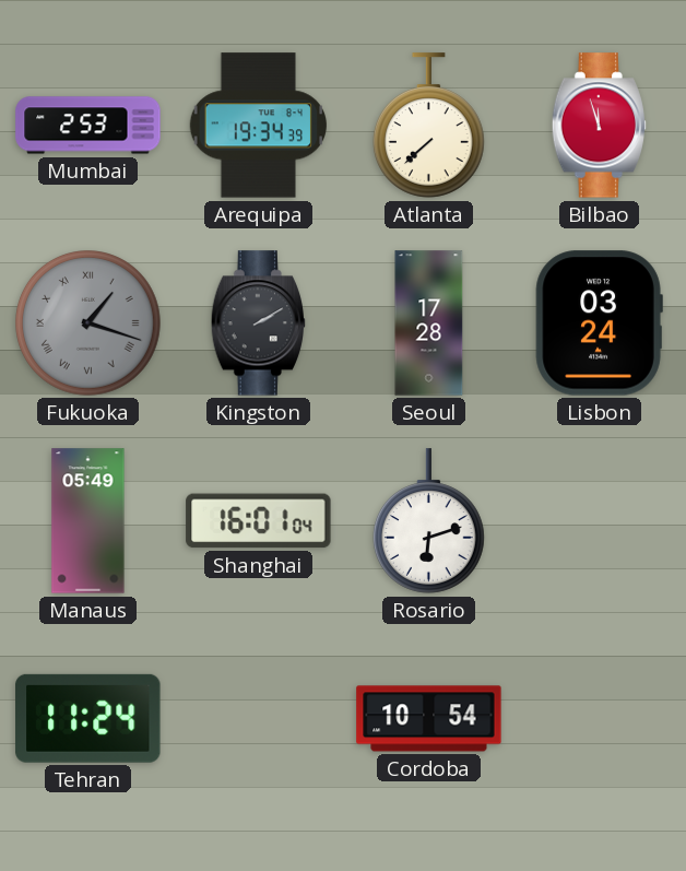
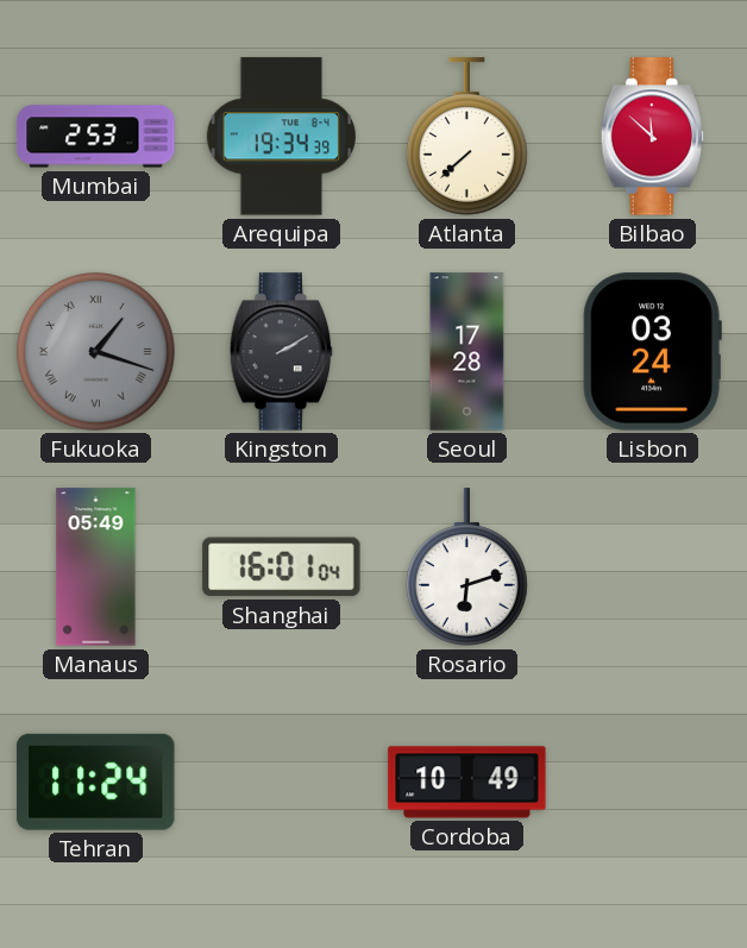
Bilbao: 11:57 -> 11:52
Cordoba: 10:54 -> 10:49
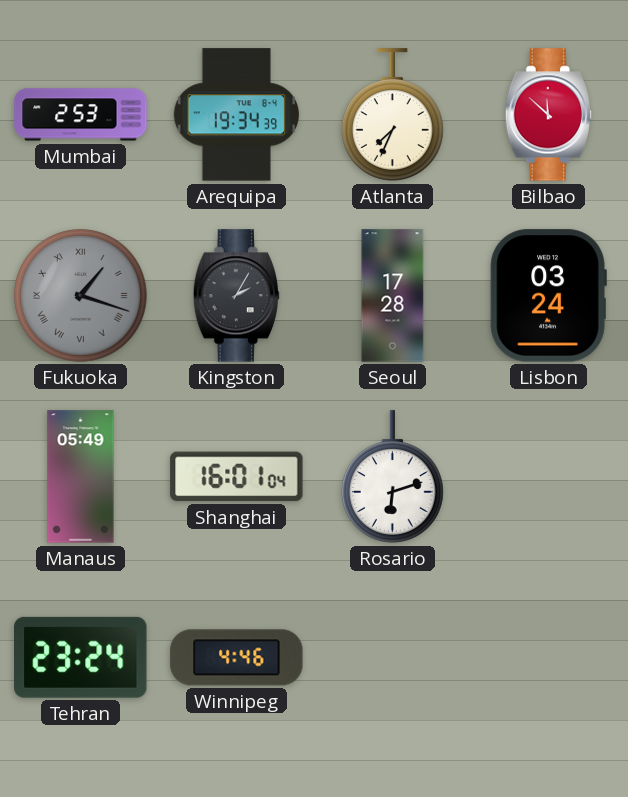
Atlanta: 7:38 -> 7:34
Kingston: 2:10 -> 2:05
Tehran: 11:24 -> 23:24
Winnipeg: none -> 4:46
Cordoba: 10:49 -> none
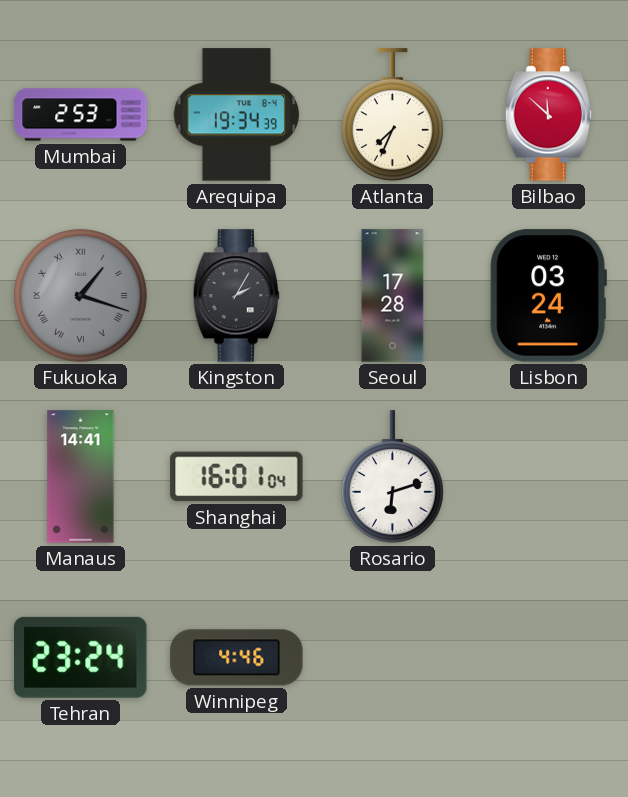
Manaus: 05:49 -> 14:41
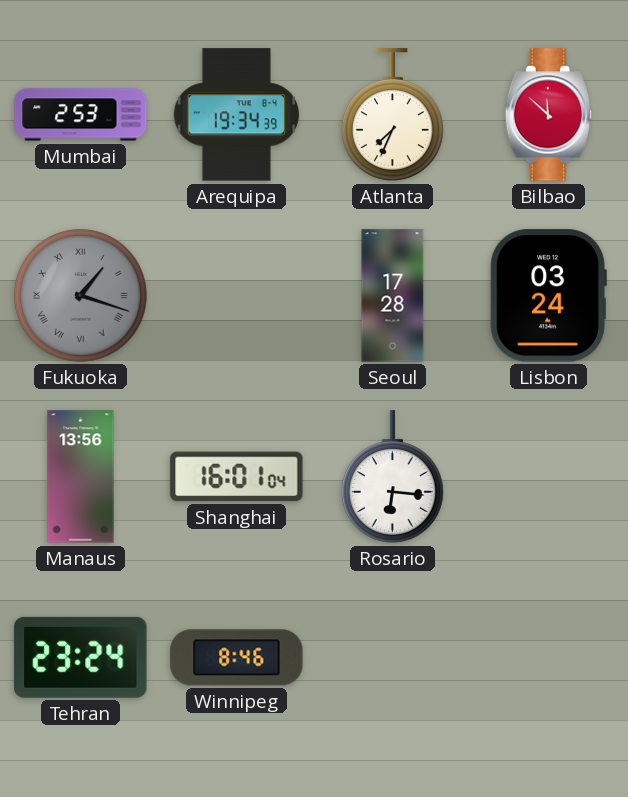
Kingston: 2:05 -> none
Manaus: 14:41 -> 13:56
Rosario: 6:12 -> 6:16
Winnipeg: 4:46 -> 8:46
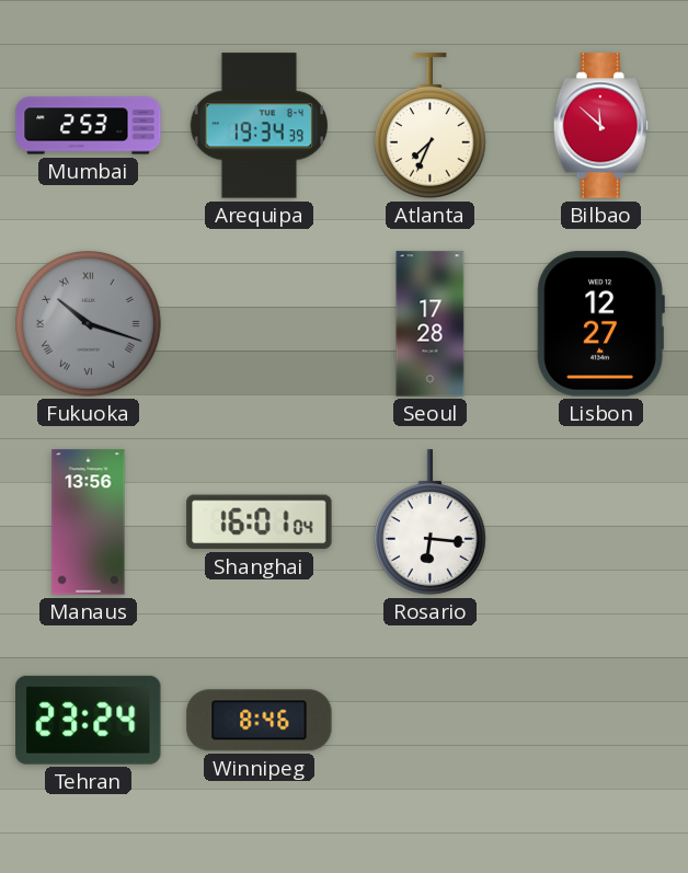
Fukuoka: 1:18 -> 10:18
Lisbon: 03:24 -> 12:27
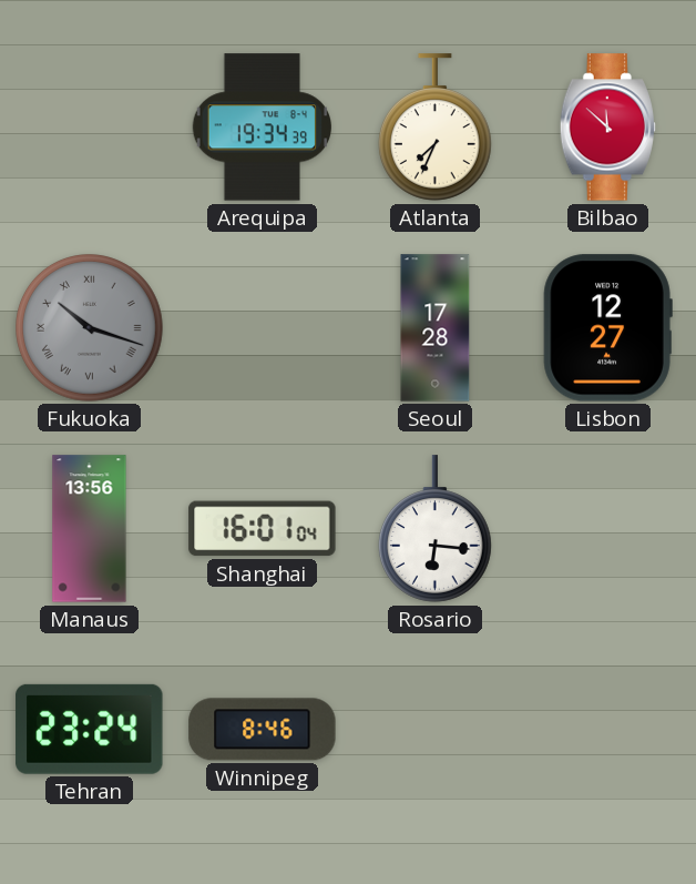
Mumbai: 2:53 -> none
